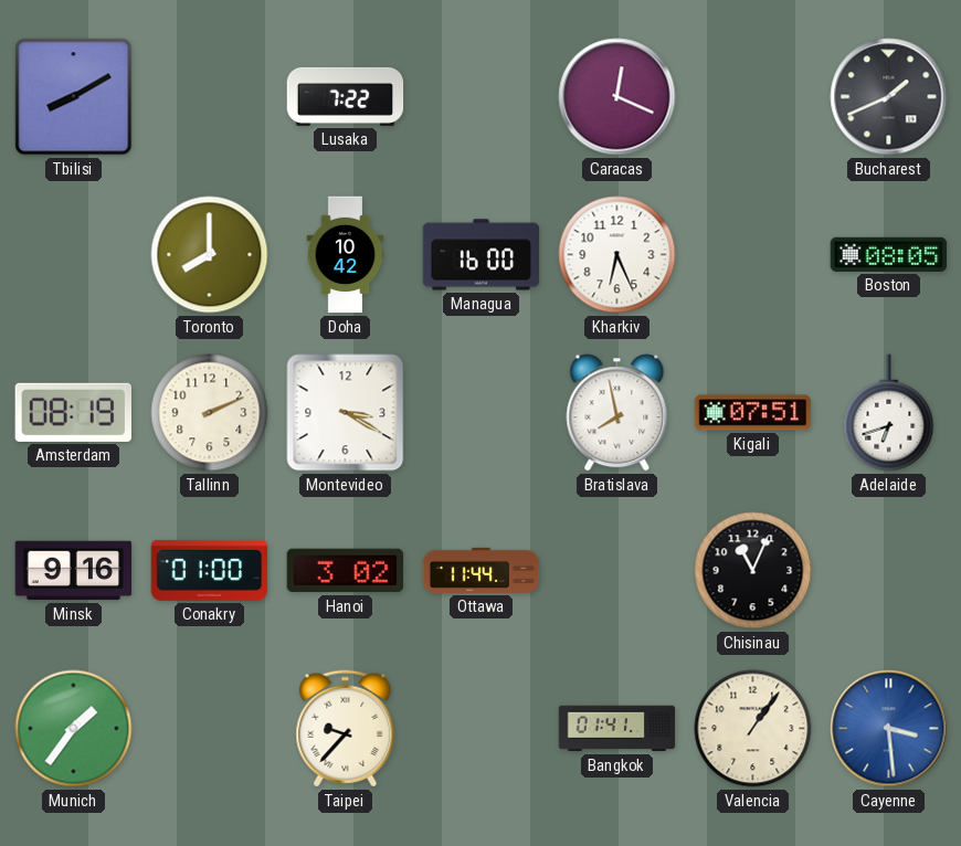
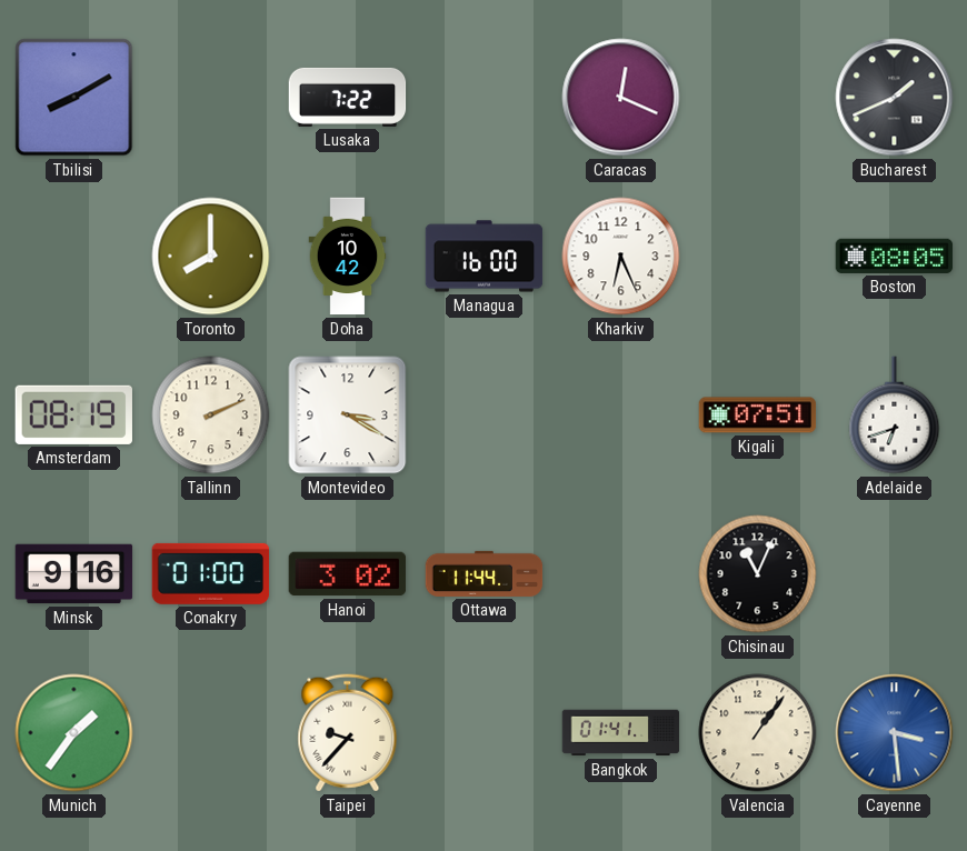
Bratislava: 7:58 -> none
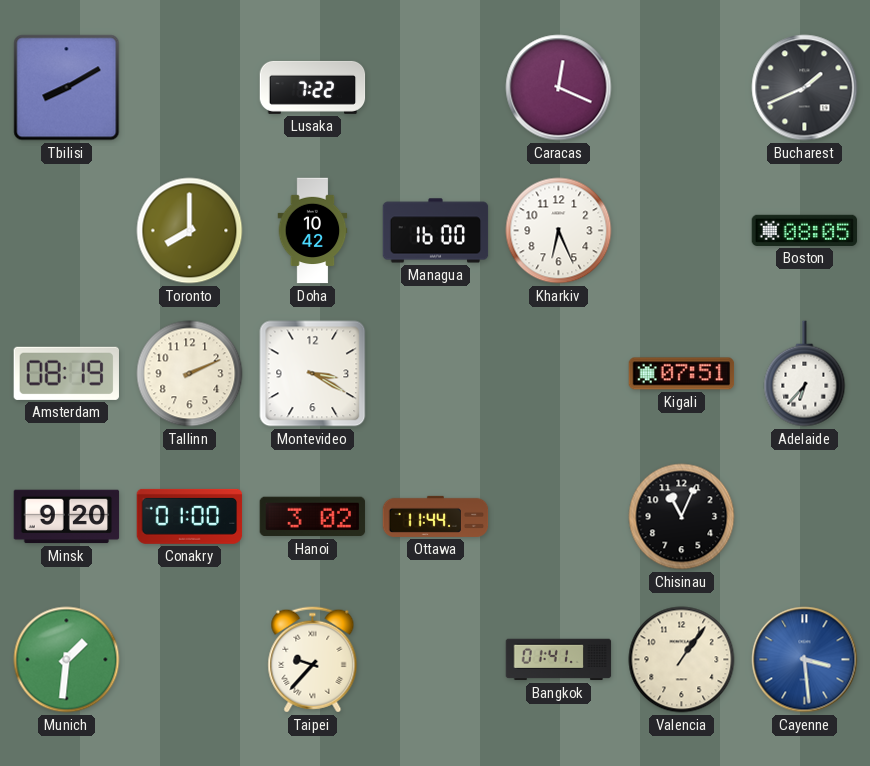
Adelaide: 6:42 -> 6:37
Minsk: 9:16 -> 9:20
Munich: 1:36 -> 1:31
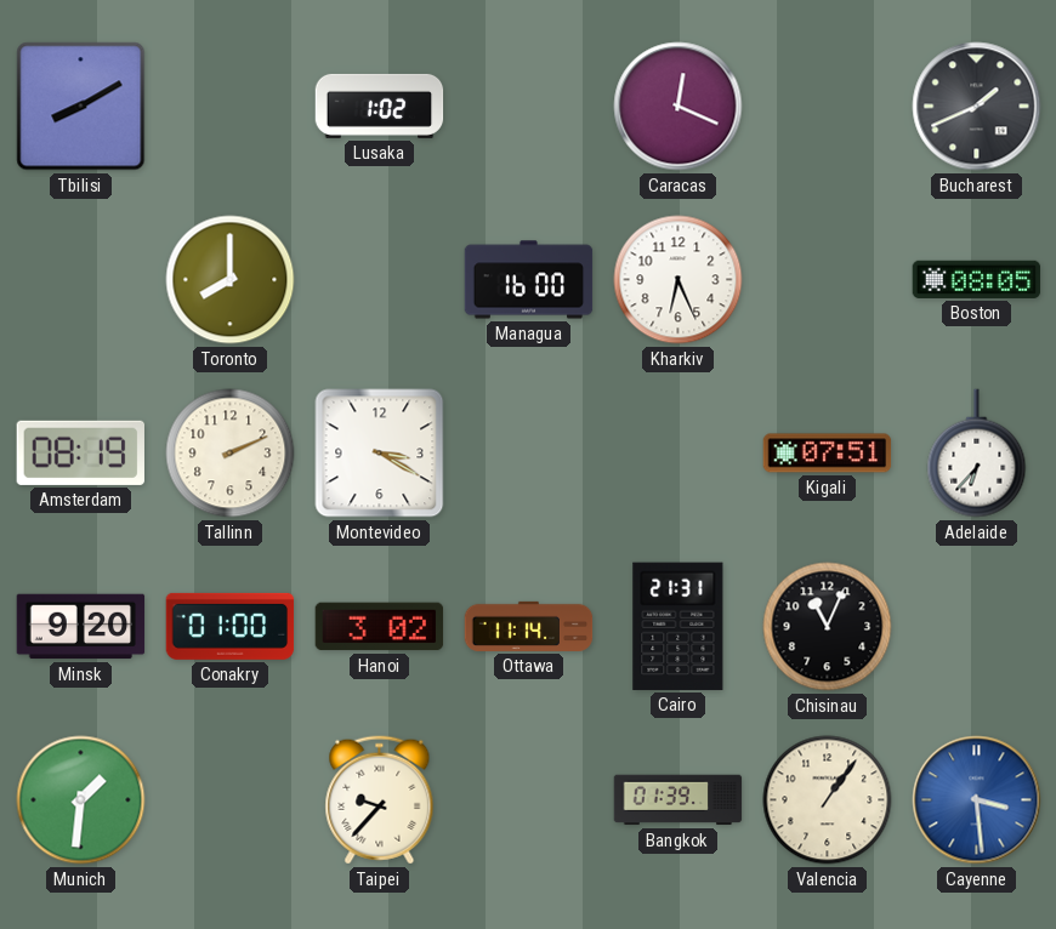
Lusaka: 7:22 -> 1:02
Doha: 10:42 -> none
Ottawa: 11:44 -> 11:14
Cairo: none -> 21:31
Bangkok: 01:41 -> 01:39
